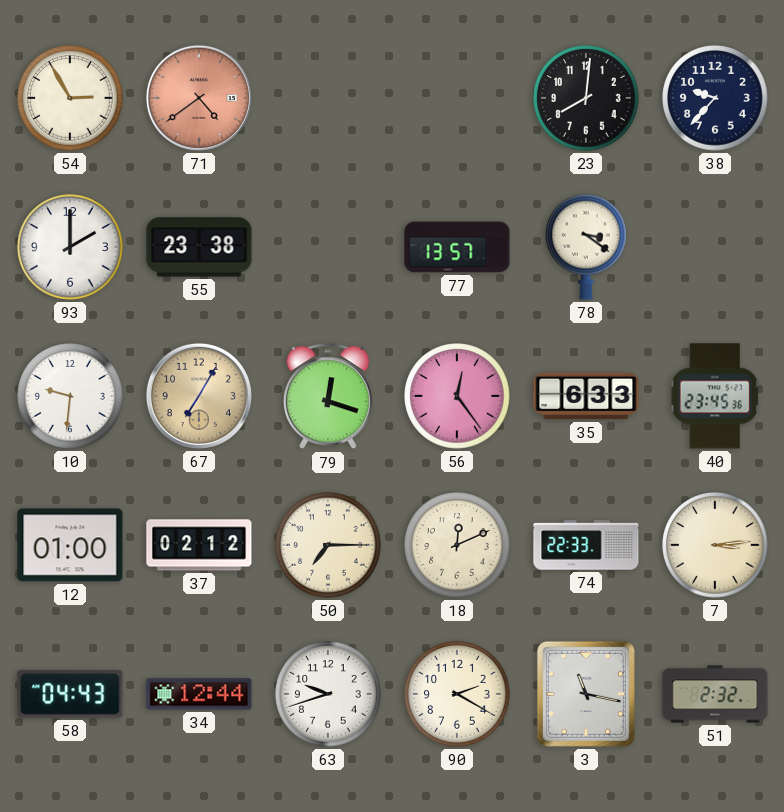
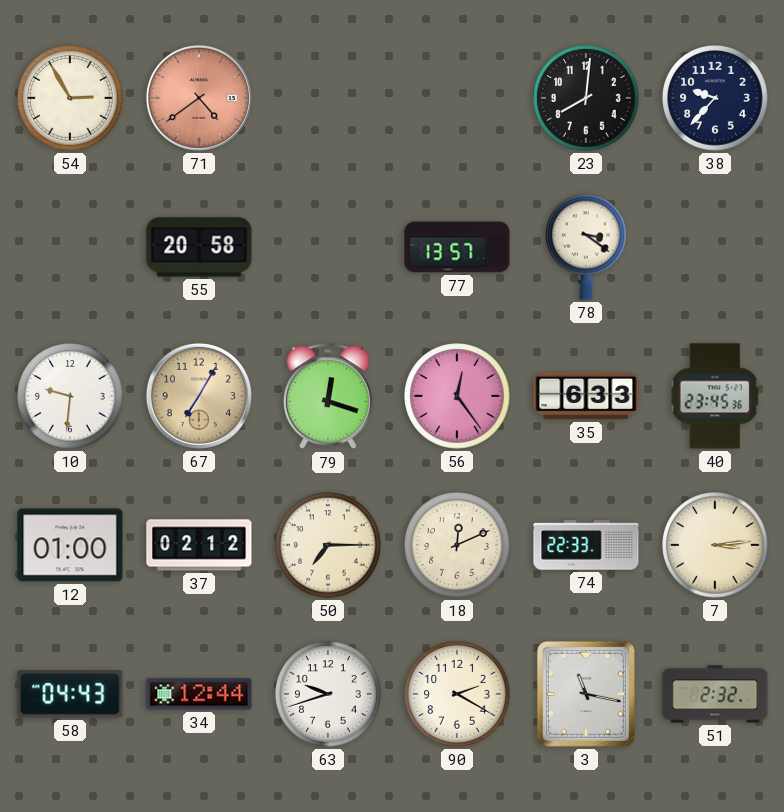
93: 2:00 -> none
55: 23:38 -> 20:58
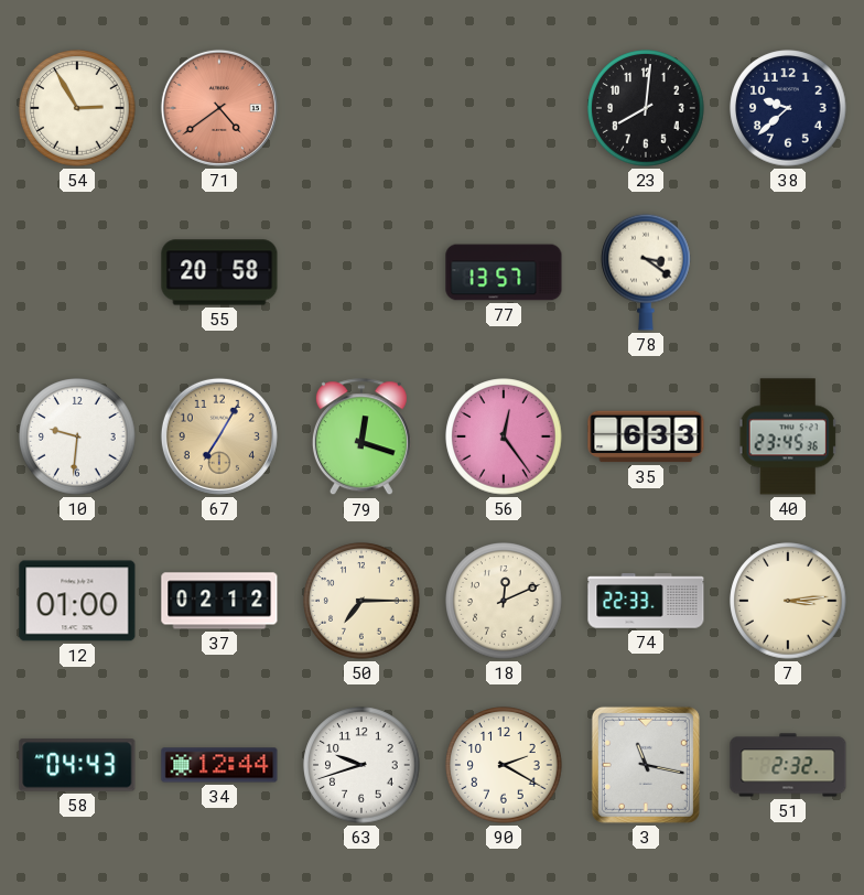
38: 9:37 -> 9:38
